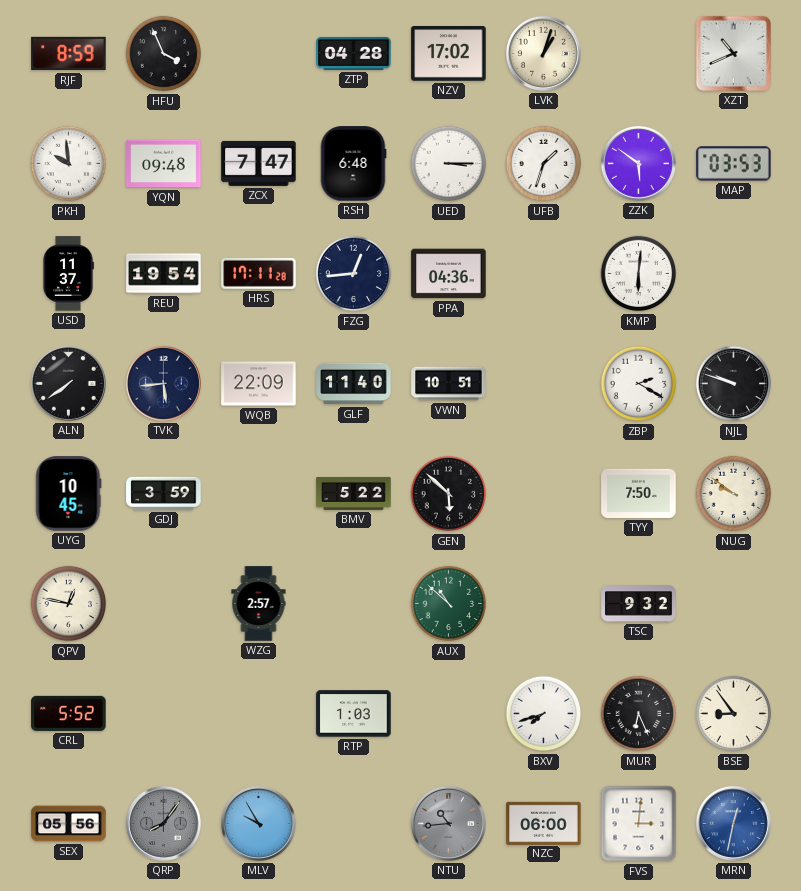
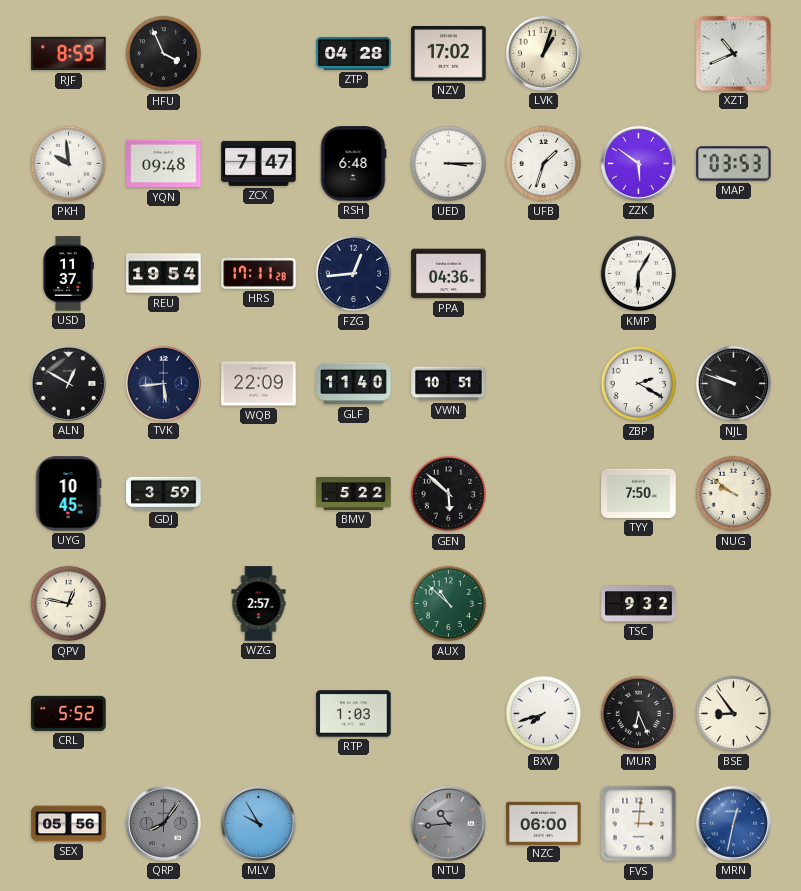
KMP: 6:01 -> 6:05
ALN: 7:39 -> 12:50
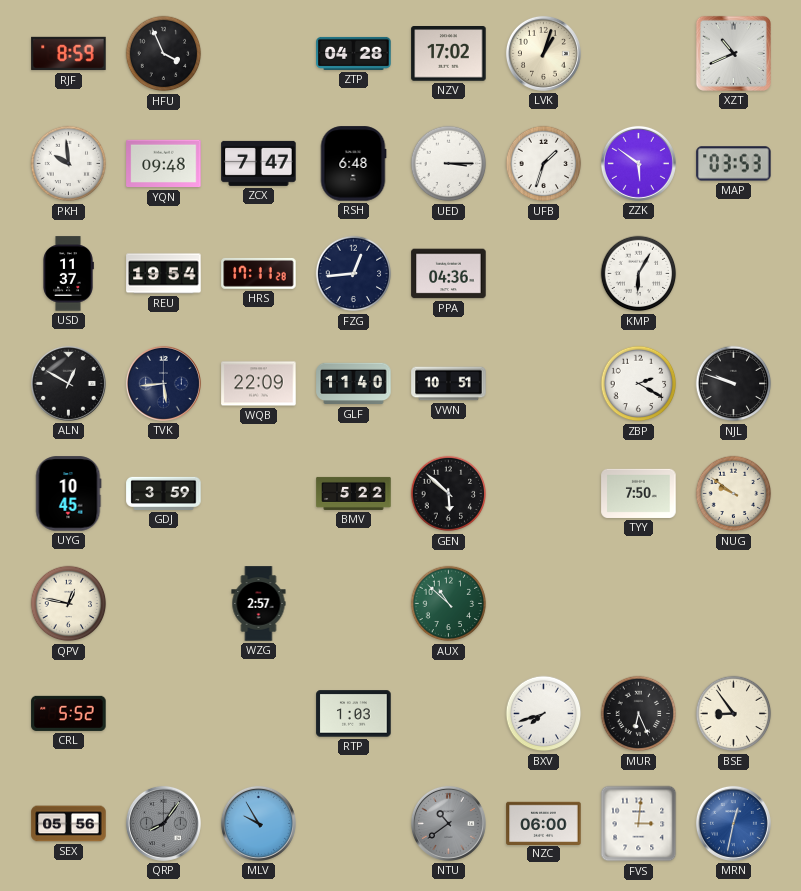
TSC: 9:32 -> none
NTU: 10:44 -> 10:39
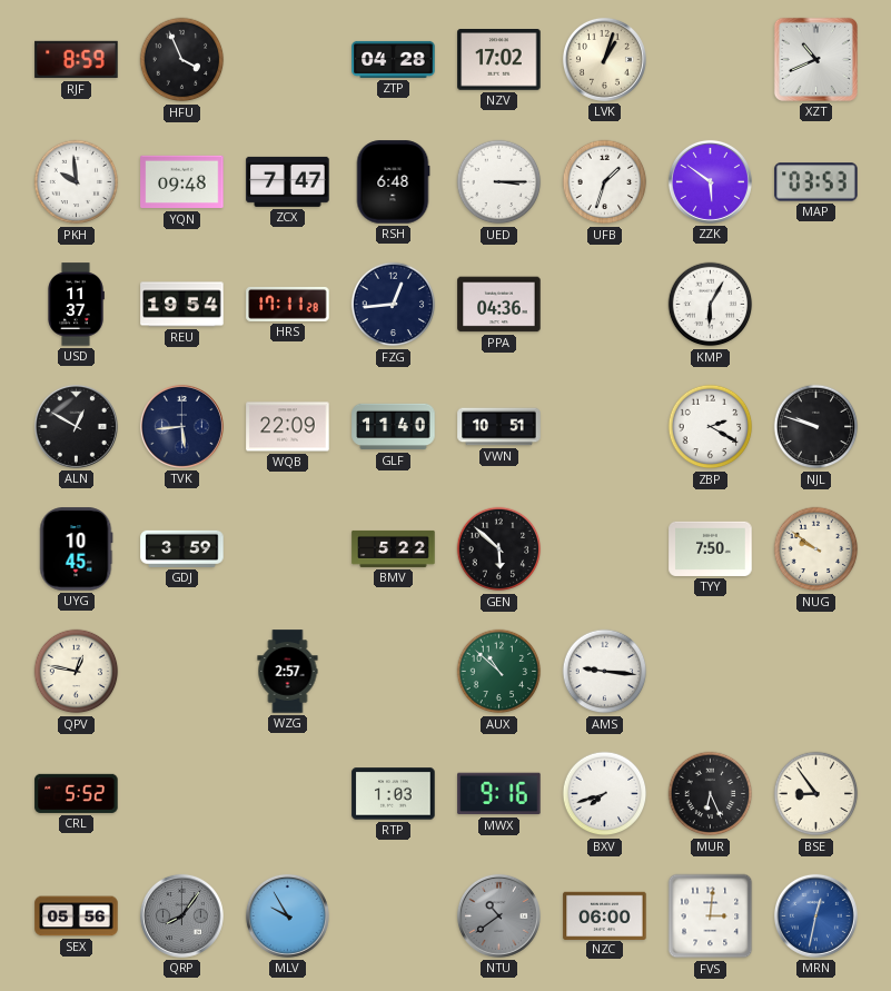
AMS: none -> 9:16
MWX: none -> 9:16
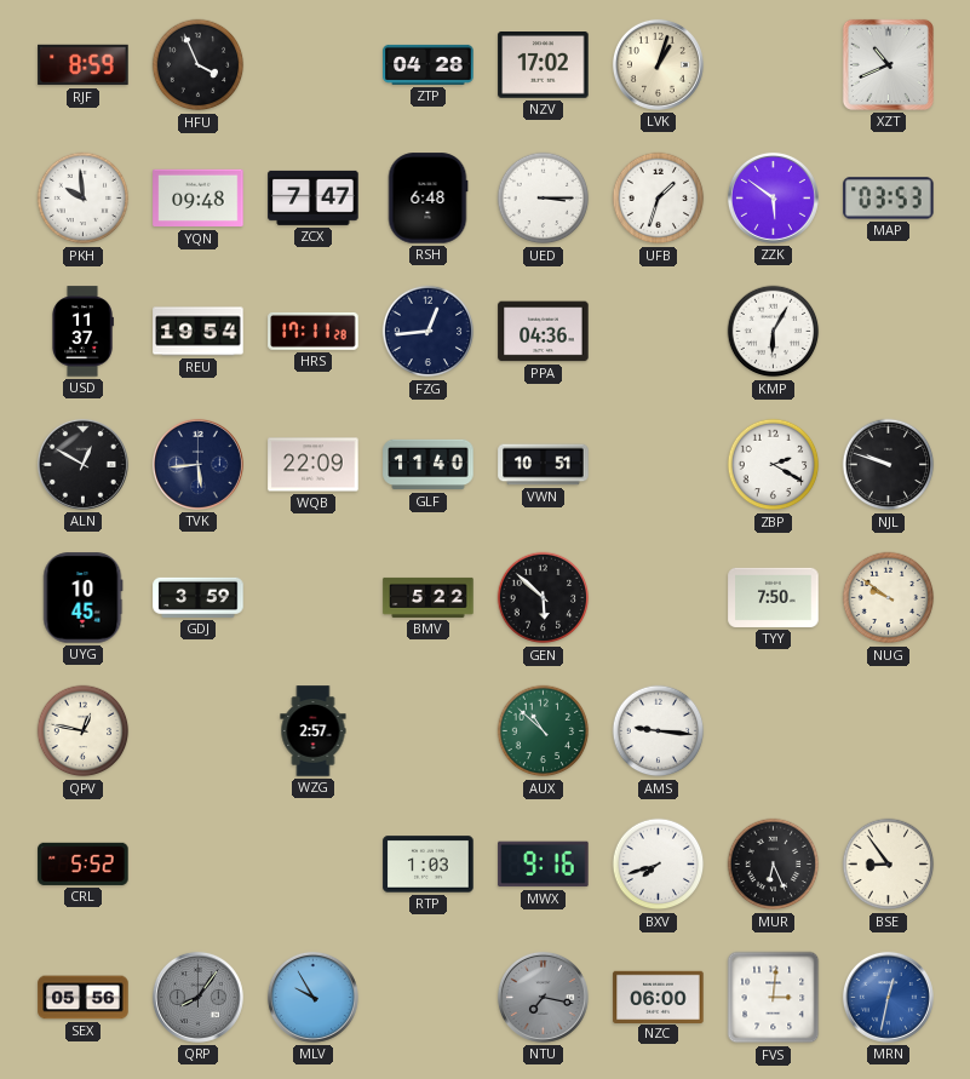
NTU: 10:39 -> 7:17
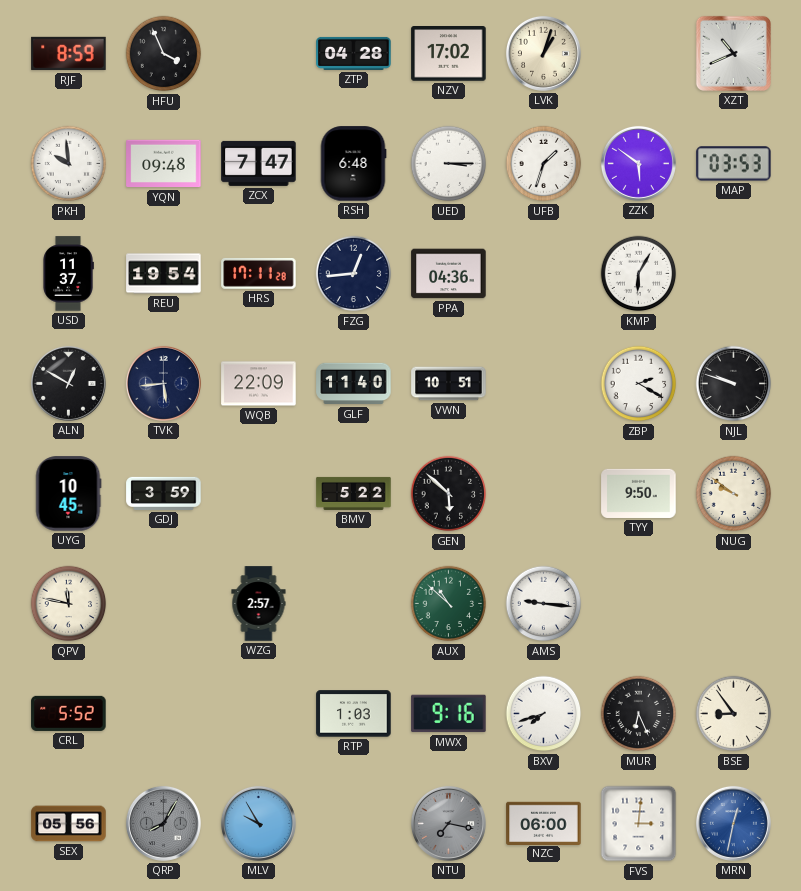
TYY: 7:50 -> 9:50
QPV: 12:47 -> 11:47
QRP: 8:06 -> 8:05
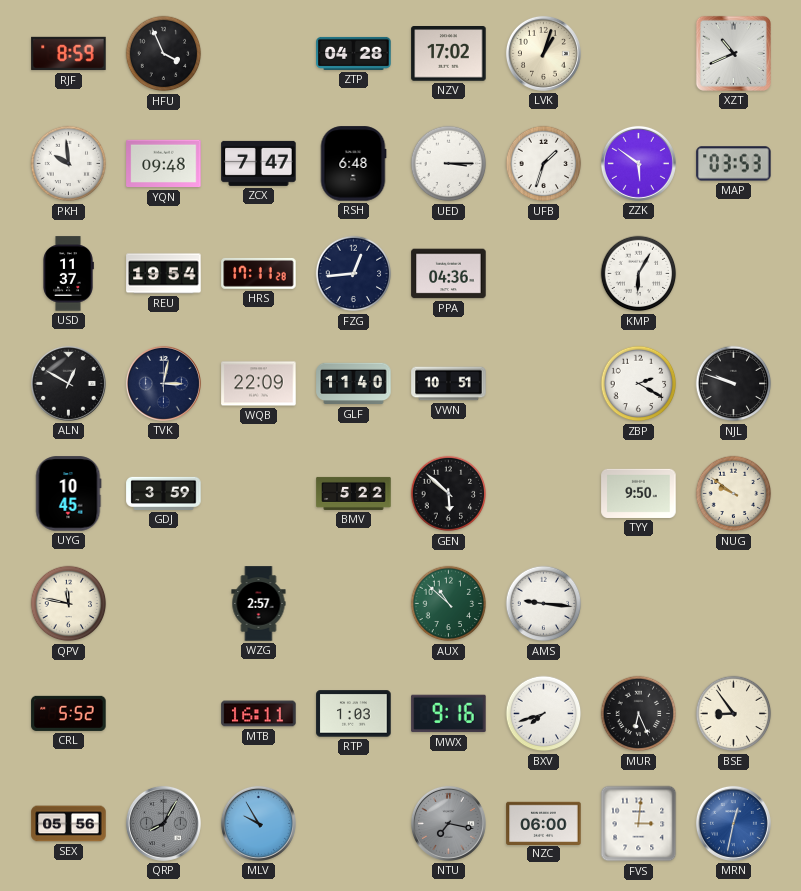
TVK: 5:44 -> 3:02
MTB: none -> 16:11
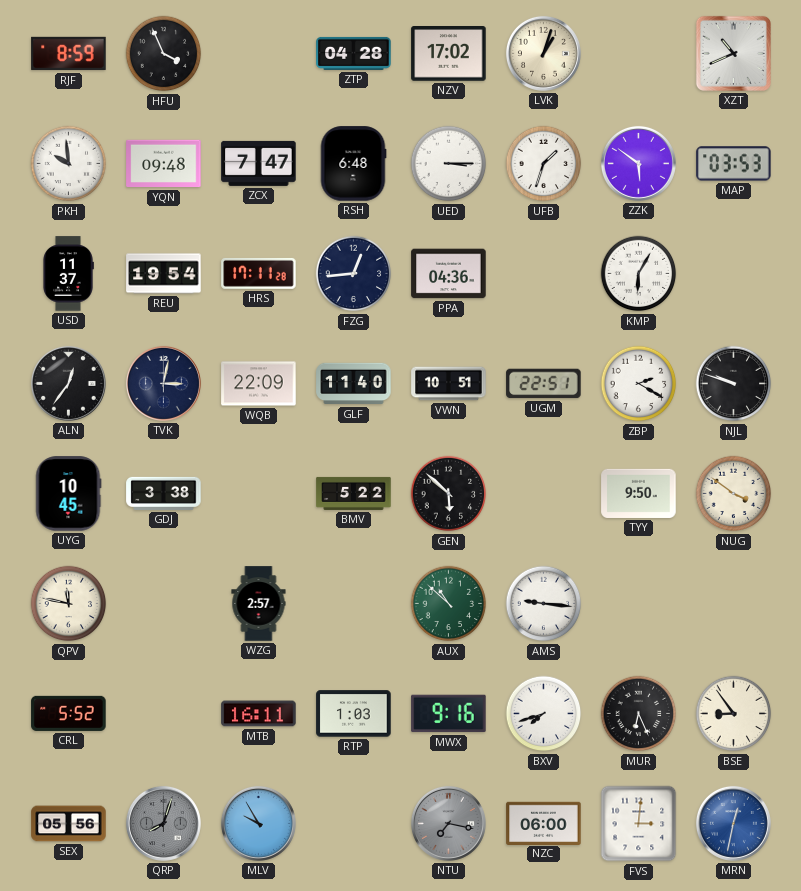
ALN: 12:50 -> 12:36
UGM: none -> 22:51
GDJ: 3:59 -> 3:38
NUG: 9:51 -> 3:51
QRP: 8:05 -> 8:03
